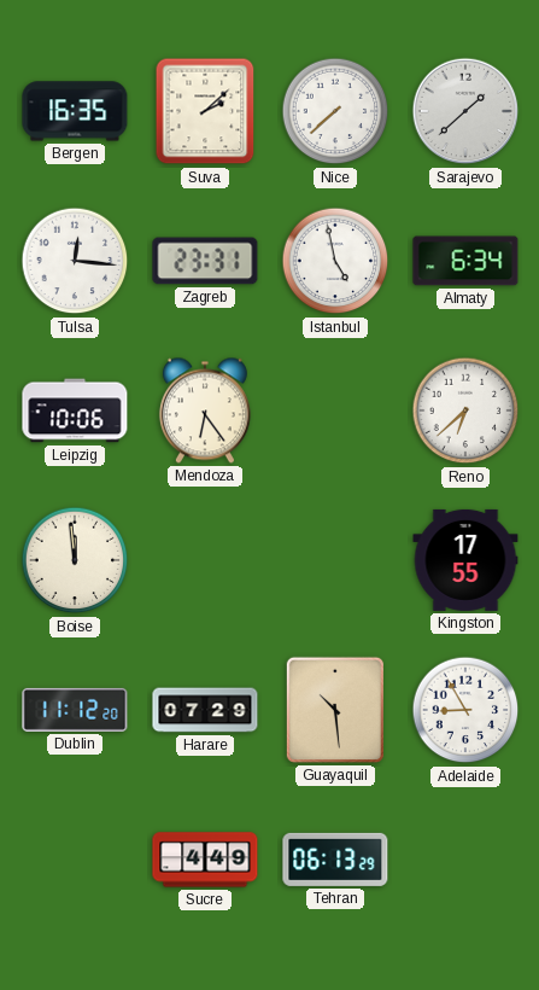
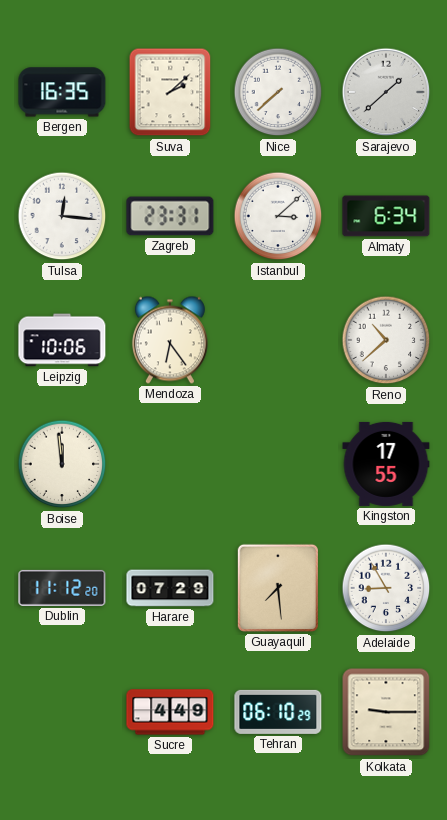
Istanbul: 4:58 -> 3:08
Reno: 6:38 -> 10:38
Guayaquil: 10:29 -> 7:29
Tehran: 06:13 -> 06:10
Kolkata: none -> 9:15
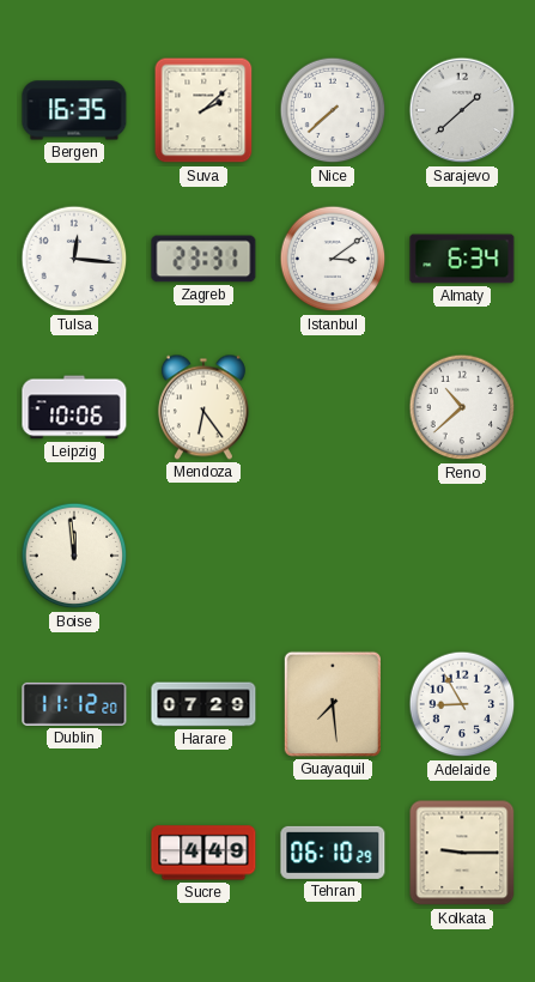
Istanbul: 3:08 -> 3:09
Kingston: 17:55 -> none
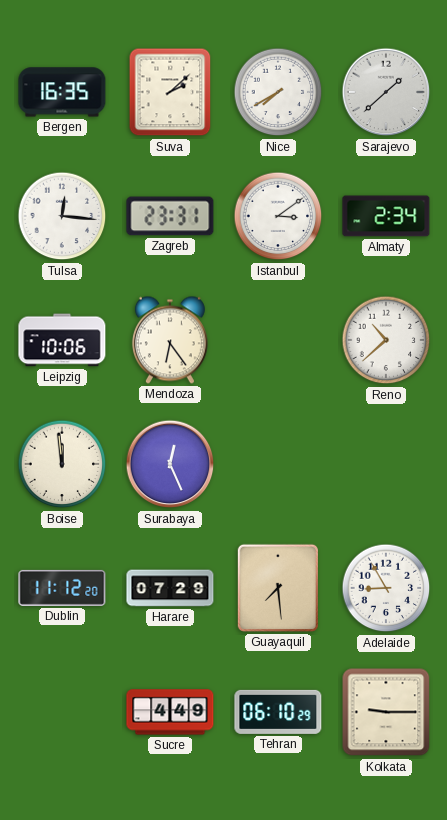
Nice: 7:38 -> 7:40
Almaty: 6:34 -> 2:34
Surabaya: none -> 12:26
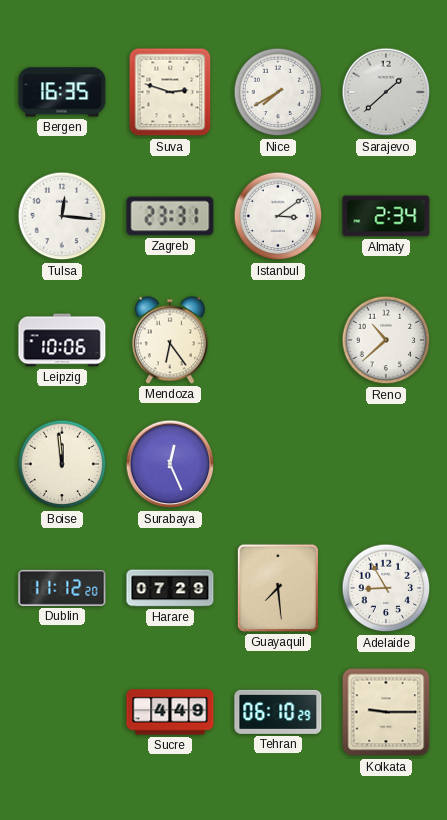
Suva: 2:08 -> 2:48
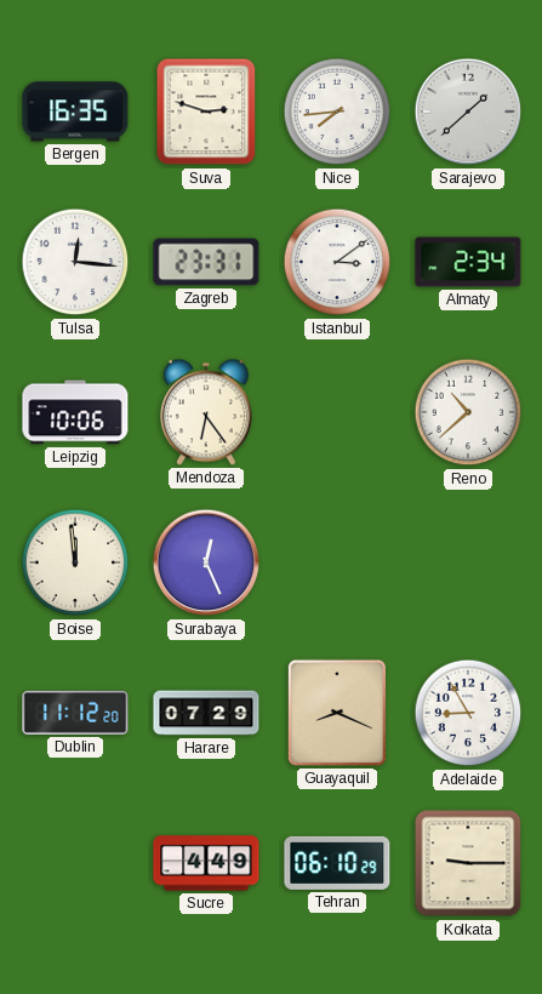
Nice: 7:40 -> 7:44
Guayaquil: 7:29 -> 8:19
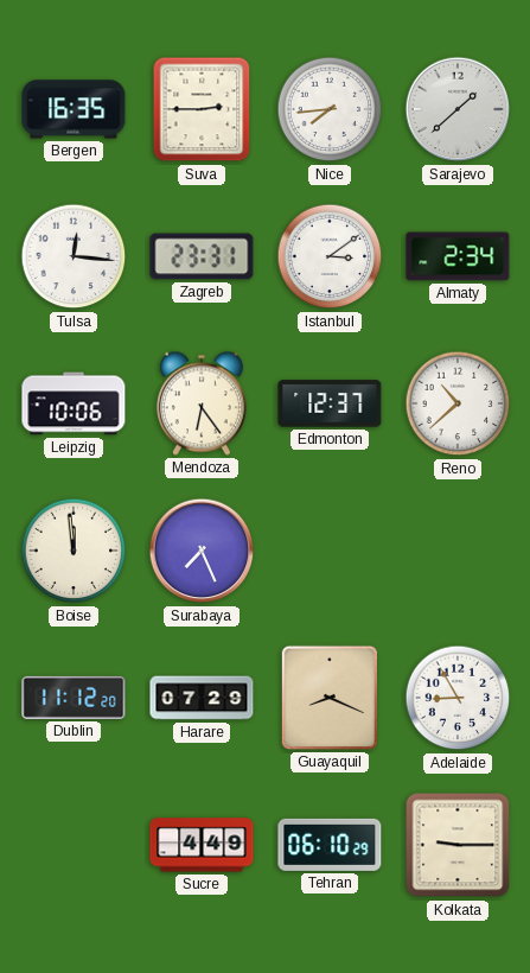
Suva: 2:48 -> 2:45
Edmonton: none -> 12:37
Surabaya: 12:26 -> 7:26
